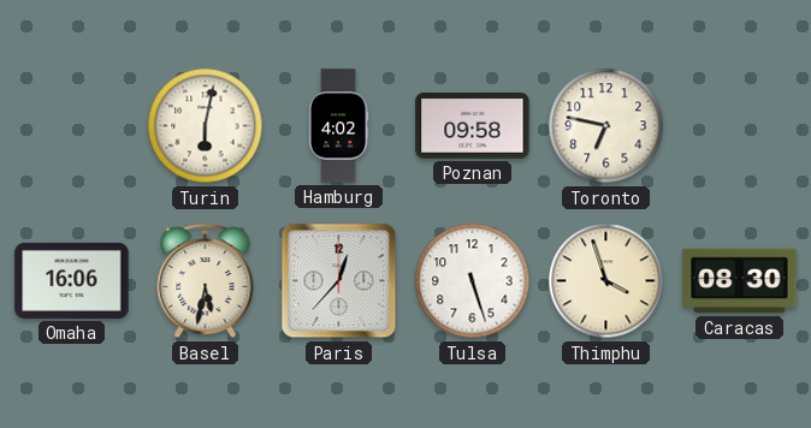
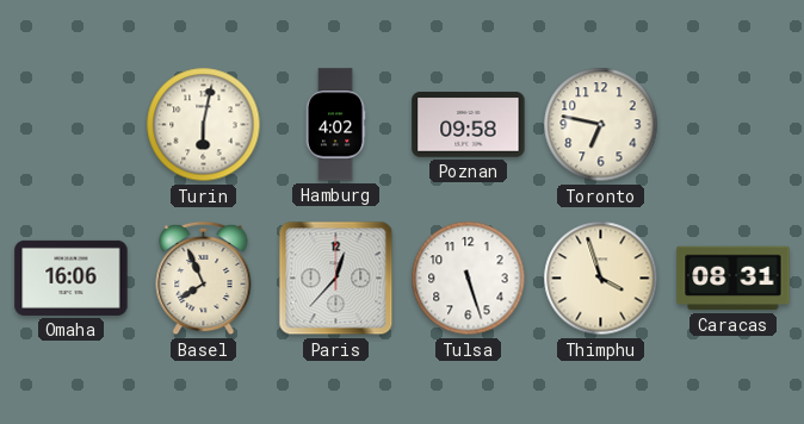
Basel: 5:32 -> 7:56
Caracas: 08:30 -> 08:31
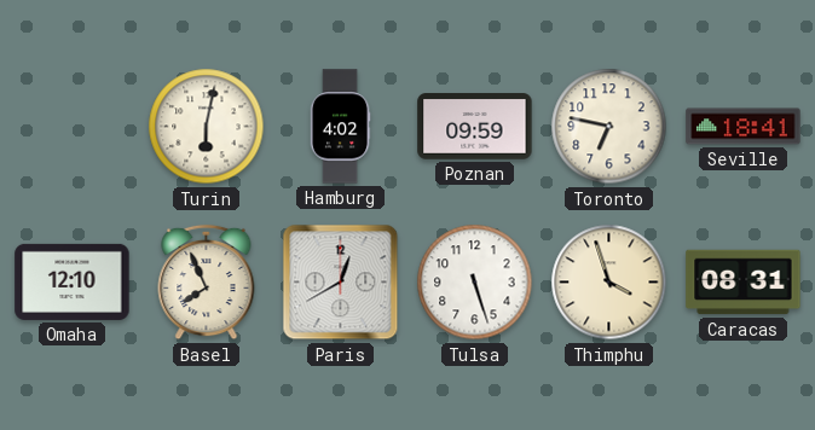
Poznan: 09:58 -> 09:59
Seville: none -> 18:41
Omaha: 16:06 -> 12:10
Paris: 12:37 -> 12:40
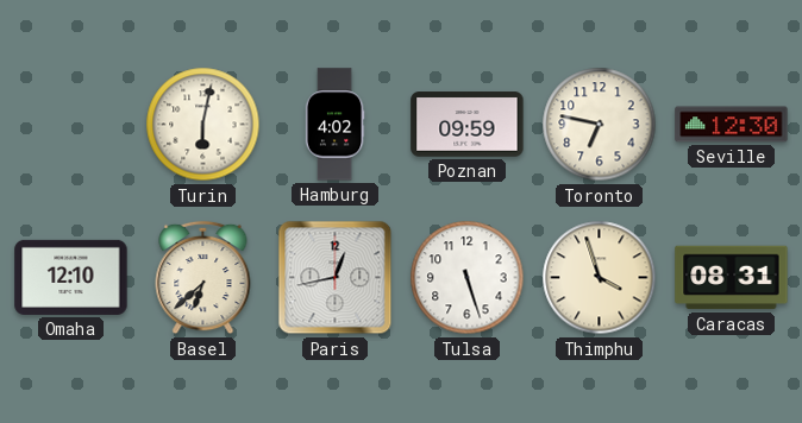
Seville: 18:41 -> 12:30
Basel: 7:56 -> 6:38
Paris: 12:40 -> 12:43
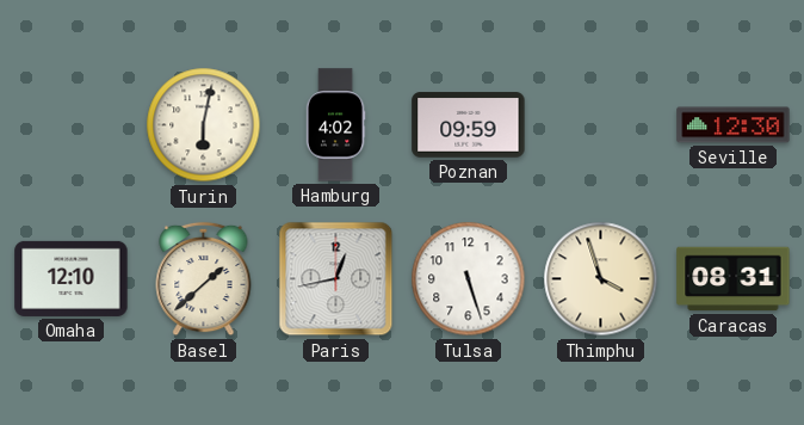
Toronto: 6:47 -> none
Basel: 6:38 -> 1:38
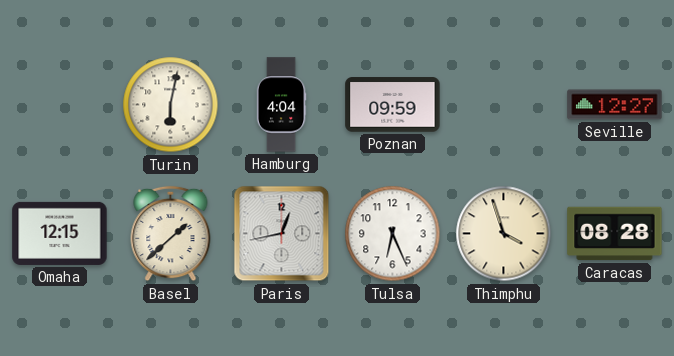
Hamburg: 4:02 -> 4:04
Seville: 12:30 -> 12:27
Omaha: 12:10 -> 12:15
Tulsa: 5:27 -> 6:26
Caracas: 08:31 -> 08:28
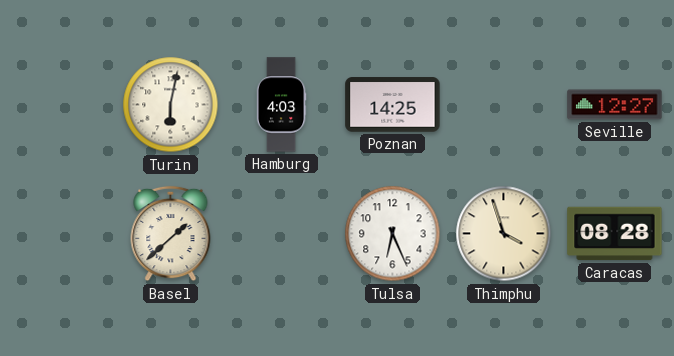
Hamburg: 4:04 -> 4:03
Poznan: 09:59 -> 14:25
Omaha: 12:15 -> none
Paris: 12:43 -> none
